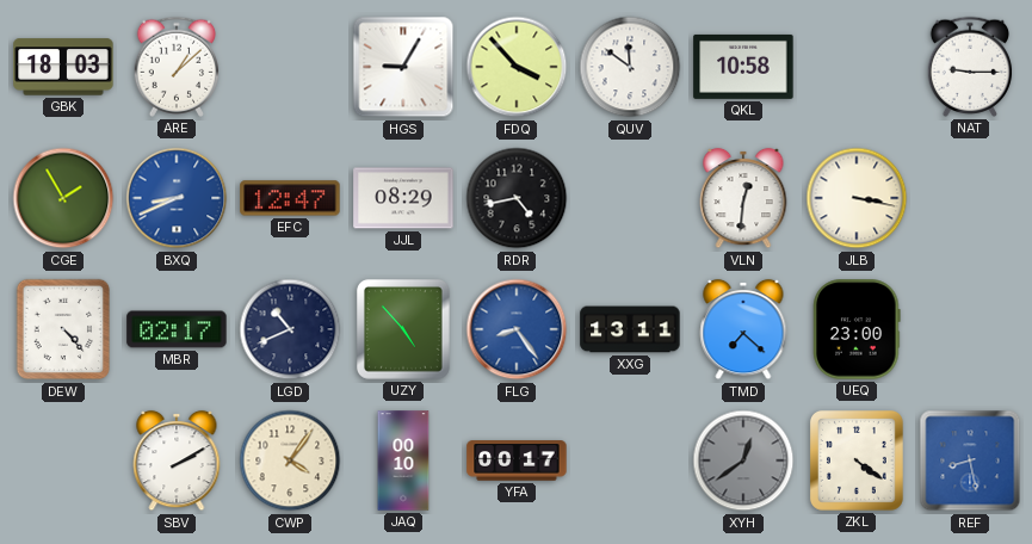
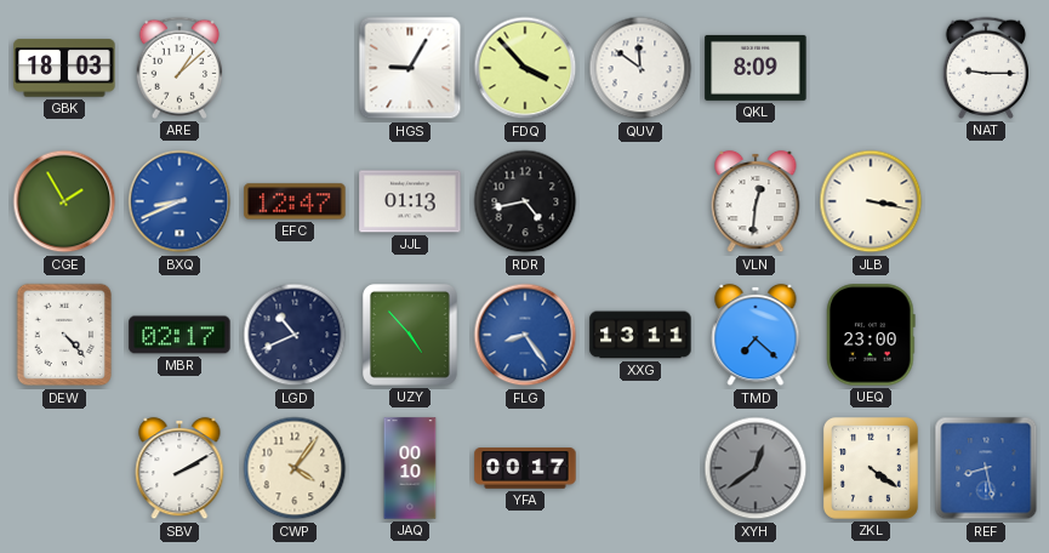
QKL: 10:58 -> 8:09
JJL: 08:29 -> 01:13
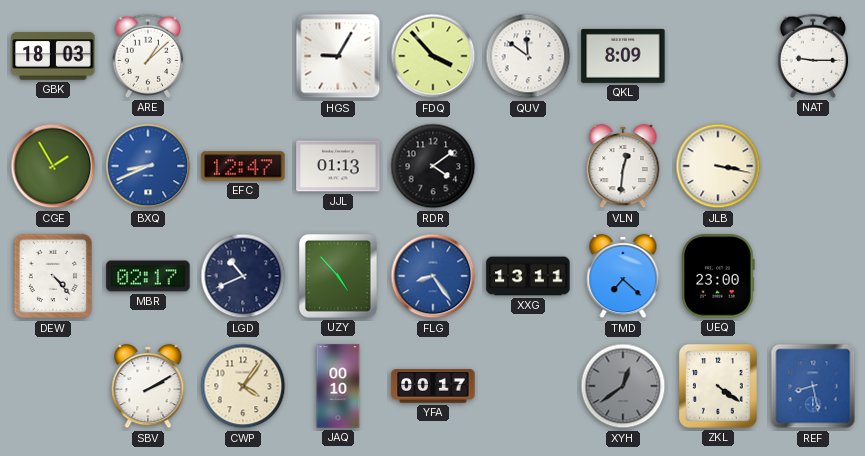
RDR: 4:43 -> 4:09
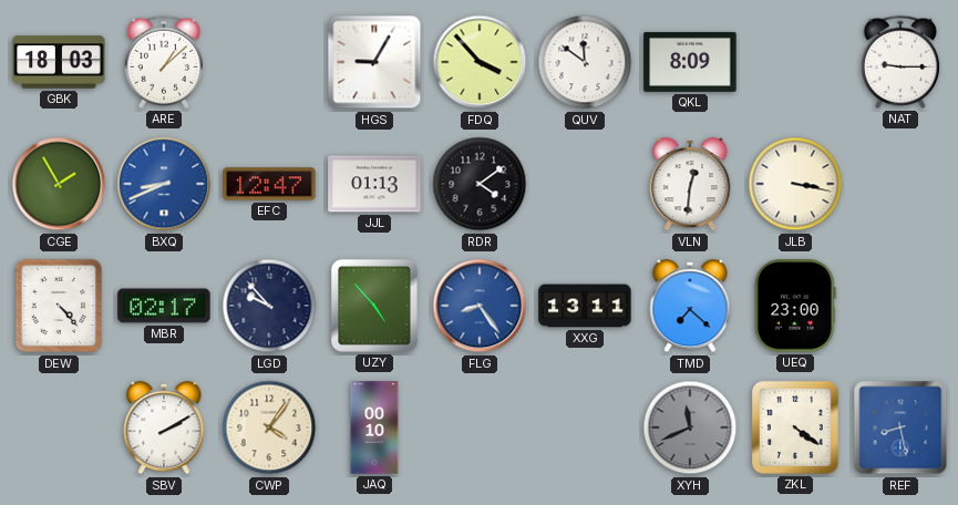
LGD: 10:41 -> 9:53
YFA: 00:17 -> none
XYH: 12:39 -> 11:41
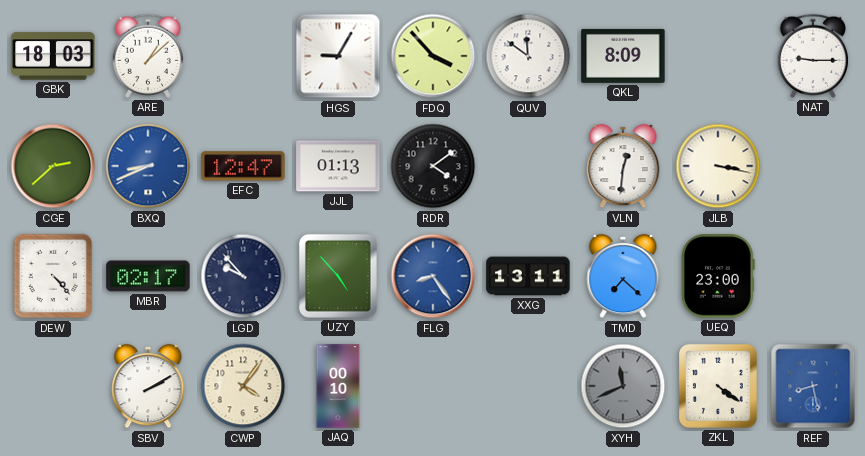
CGE: 1:55 -> 2:38
